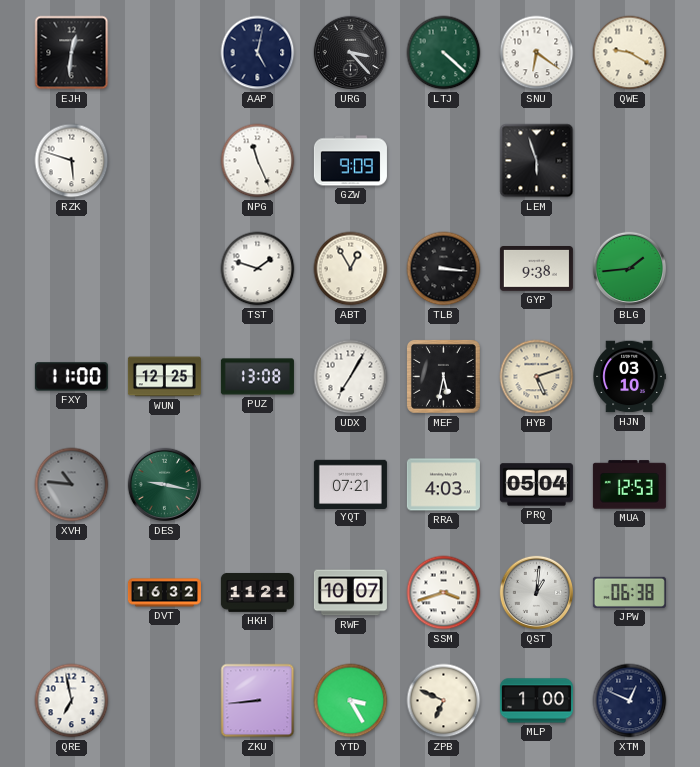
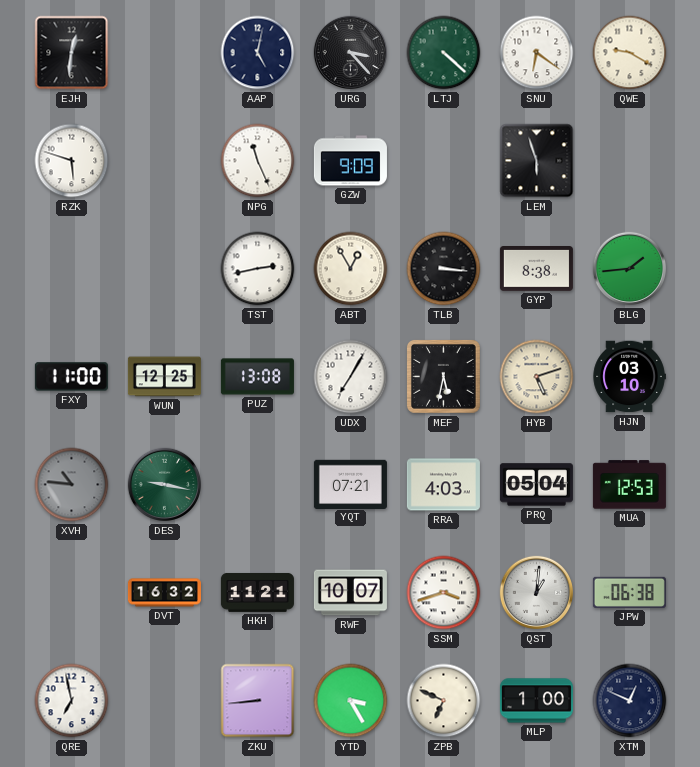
TST: 1:48 -> 2:43
GYP: 9:38 -> 8:38
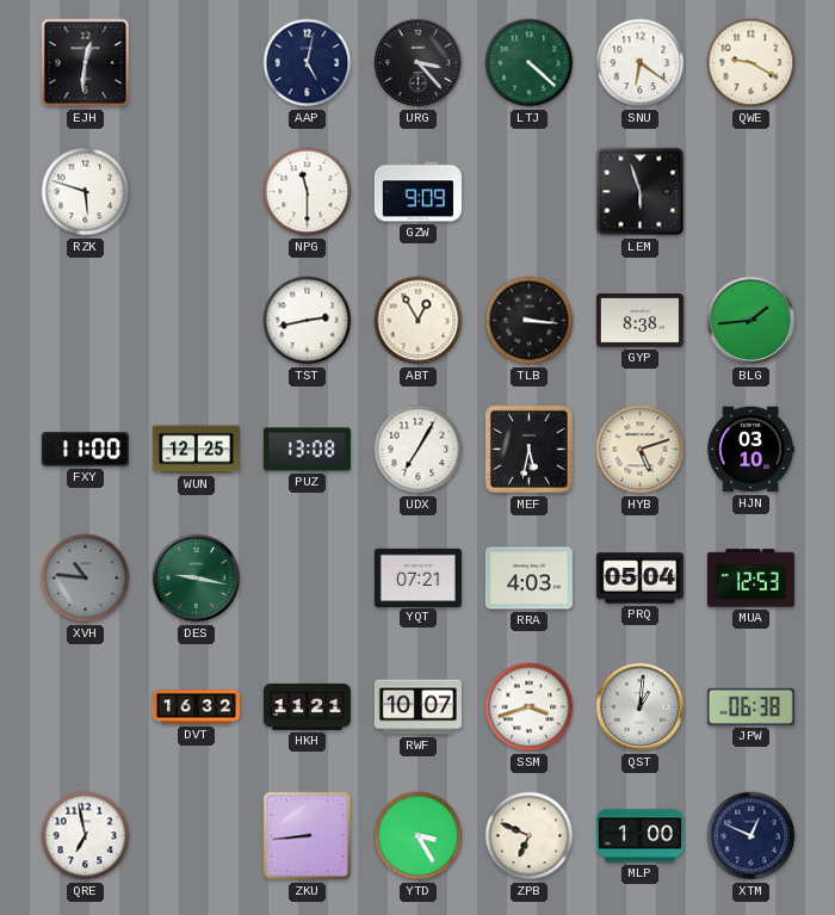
NPG: 11:26 -> 11:30
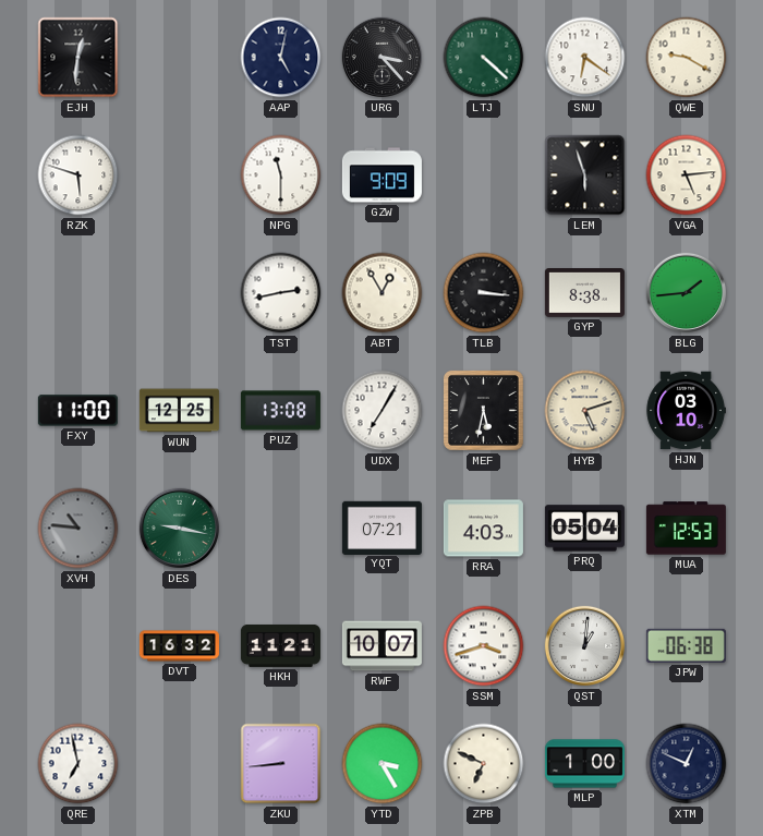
VGA: none -> 5:14
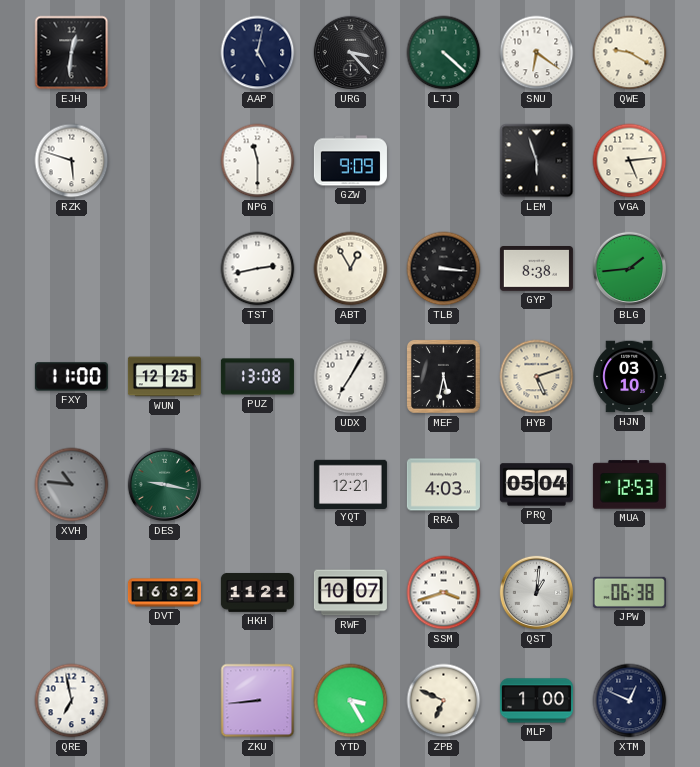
YQT: 07:21 -> 12:21
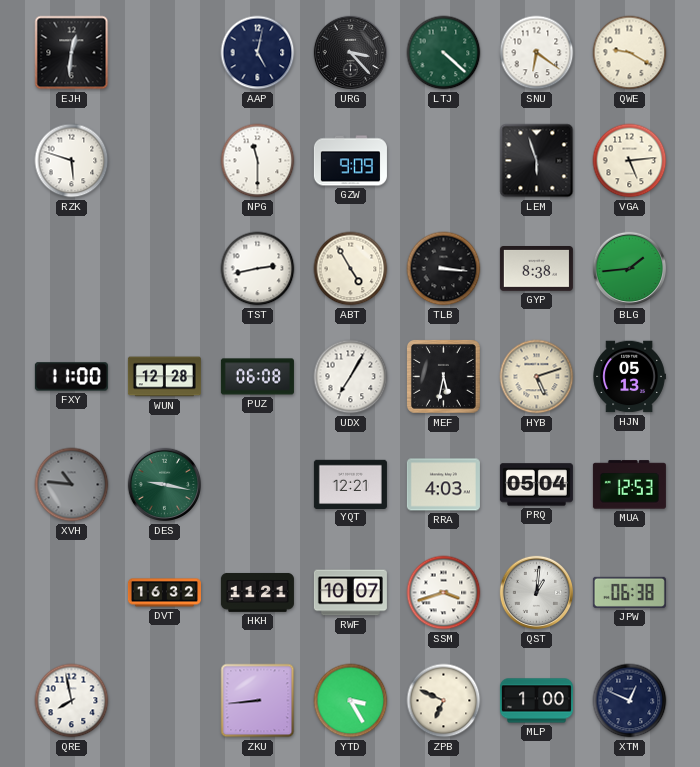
ABT: 12:55 -> 4:55
WUN: 12:25 -> 12:28
PUZ: 13:08 -> 06:08
HJN: 03:10 -> 05:13
QRE: 6:58 -> 7:58
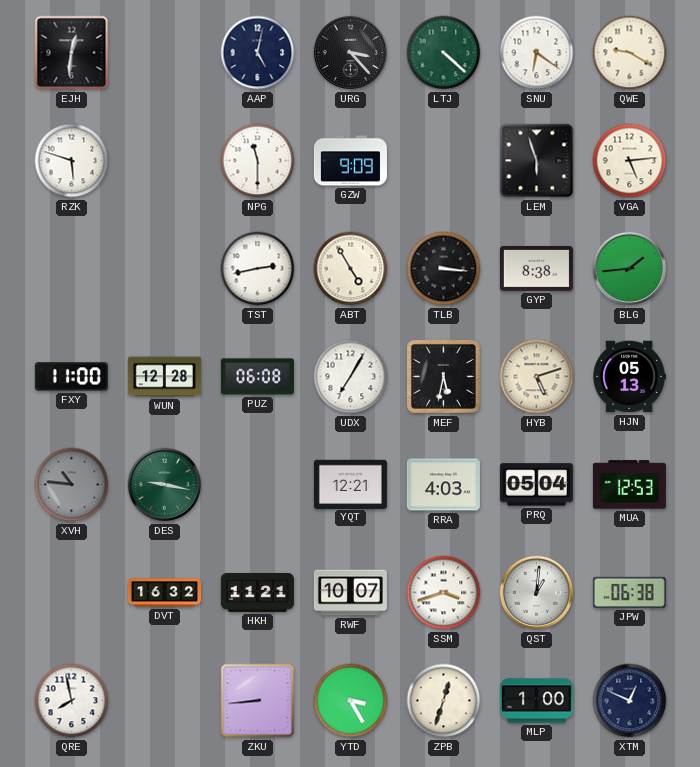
ZPB: 6:49 -> 12:33
